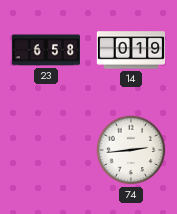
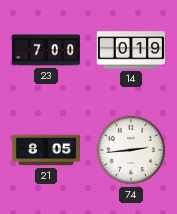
23: 6:58 -> 7:00
21: none -> 8:05
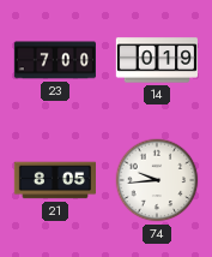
74: 2:44 -> 9:44
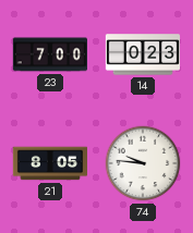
14: 0:19 -> 0:23
74: 9:44 -> 9:46
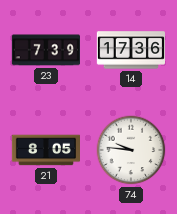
23: 7:00 -> 7:39
14: 0:23 -> 17:36
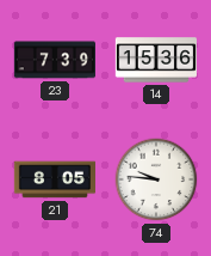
14: 17:36 -> 15:36
